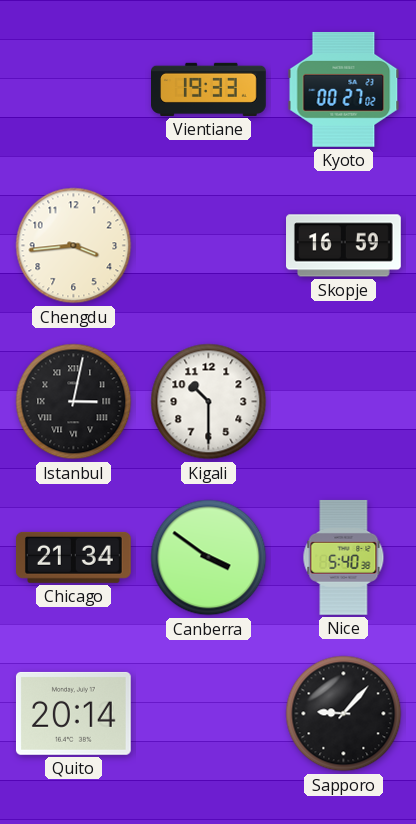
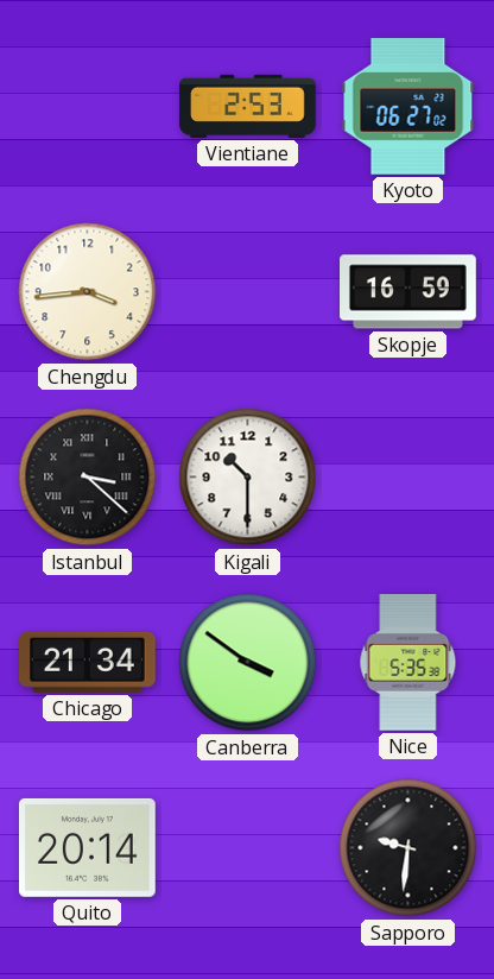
Vientiane: 19:33 -> 2:53
Kyoto: 00:27 -> 06:27
Istanbul: 3:02 -> 3:22
Nice: 5:40 -> 5:35
Sapporo: 9:07 -> 9:31
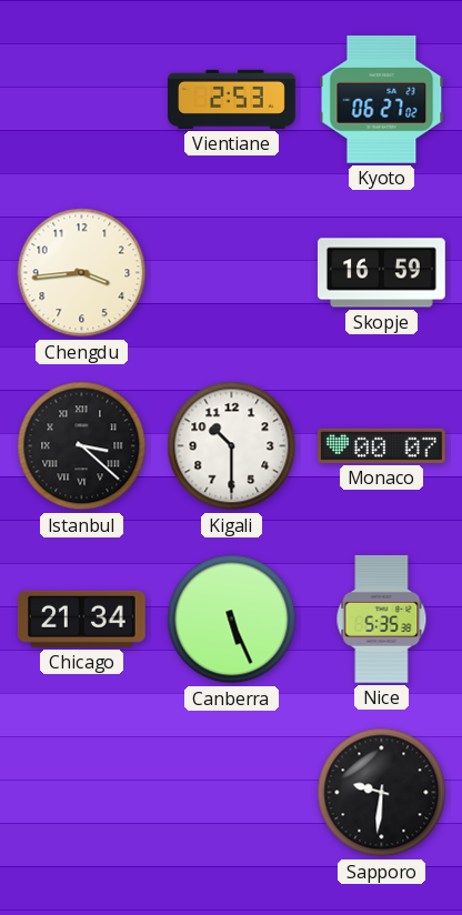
Monaco: none -> 00:07
Canberra: 3:51 -> 5:26
Quito: 20:14 -> none
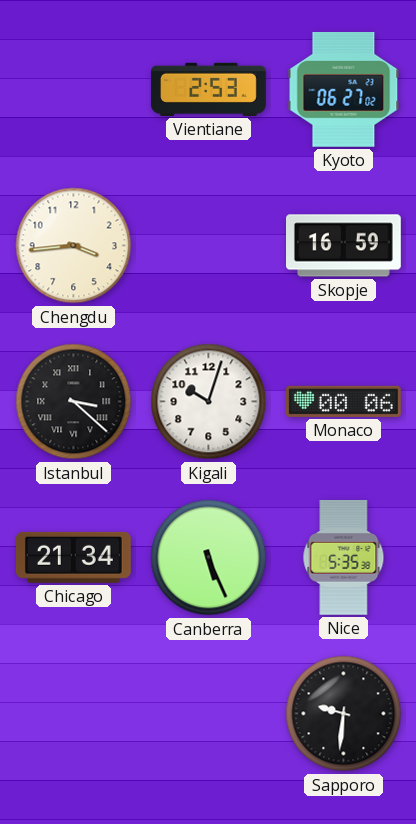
Kigali: 10:30 -> 10:03
Monaco: 00:07 -> 00:06
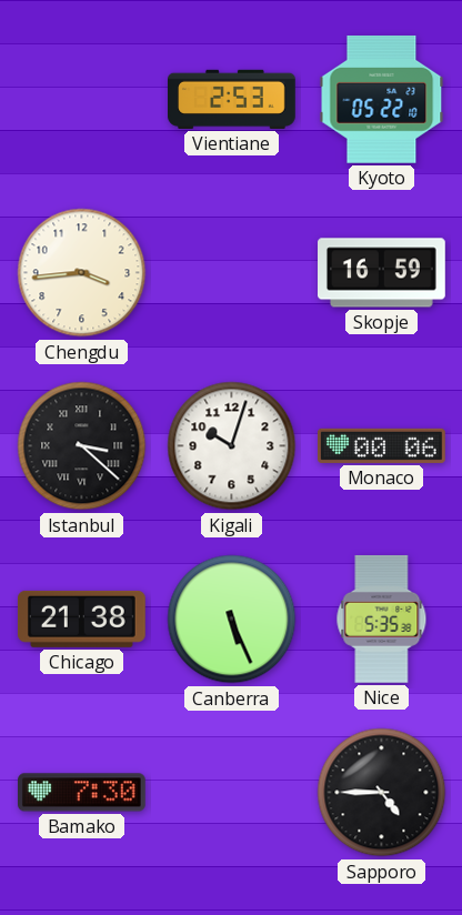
Kyoto: 06:27 -> 05:22
Chicago: 21:34 -> 21:38
Bamako: none -> 7:30
Sapporo: 9:31 -> 4:45
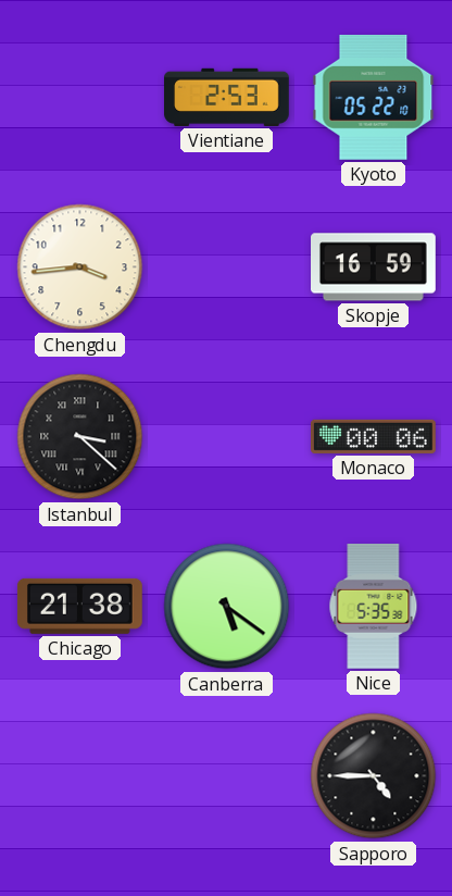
Kigali: 10:03 -> none
Canberra: 5:26 -> 5:21
Bamako: 7:30 -> none
